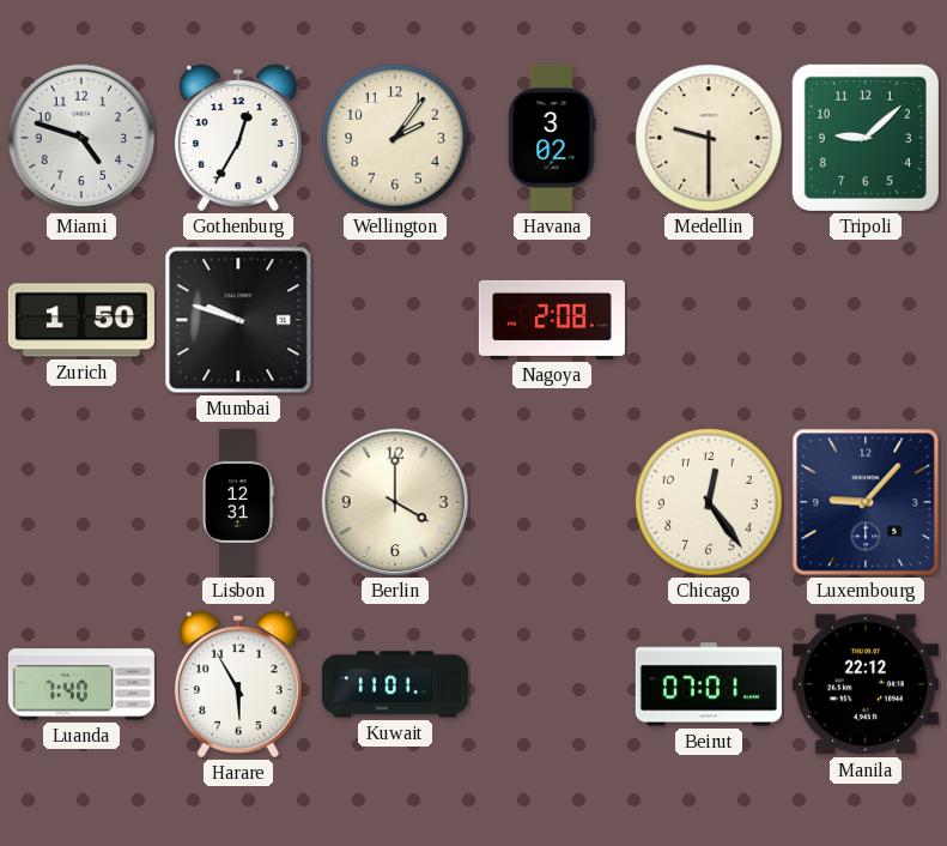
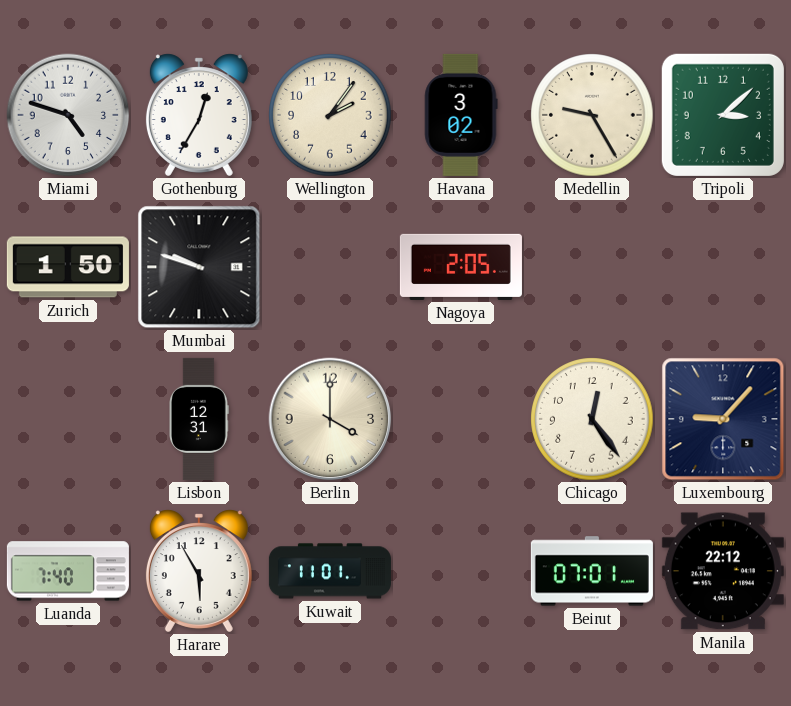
Medellin: 9:30 -> 9:25
Tripoli: 9:08 -> 3:08
Nagoya: 2:08 -> 2:05
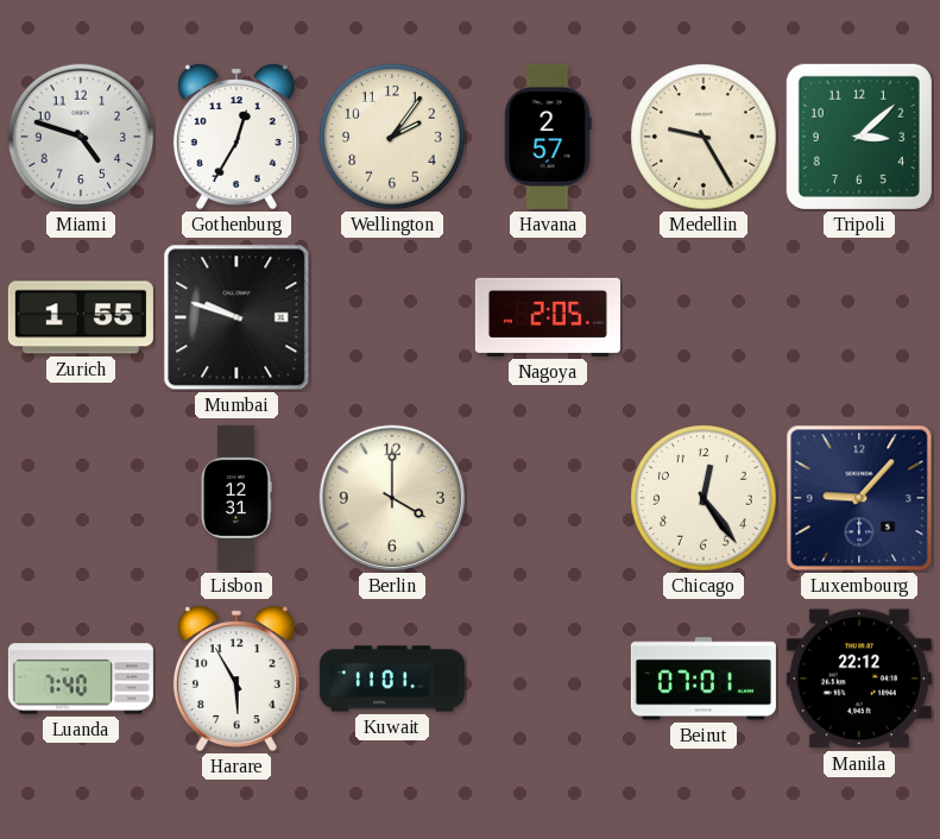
Havana: 3:02 -> 2:57
Zurich: 1:50 -> 1:55
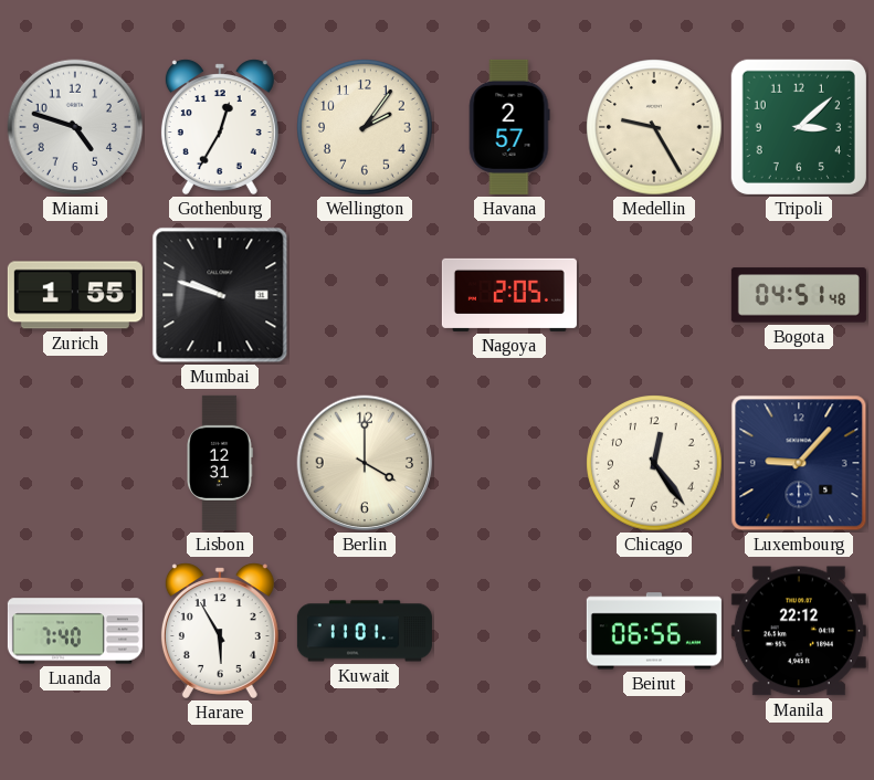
Bogota: none -> 04:51
Beirut: 07:01 -> 06:56
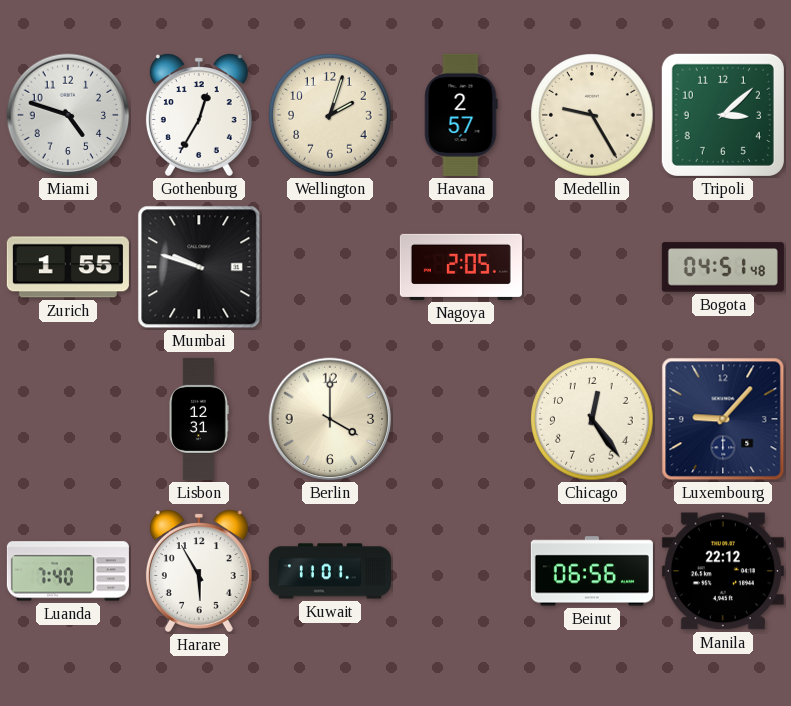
Wellington: 2:06 -> 2:03
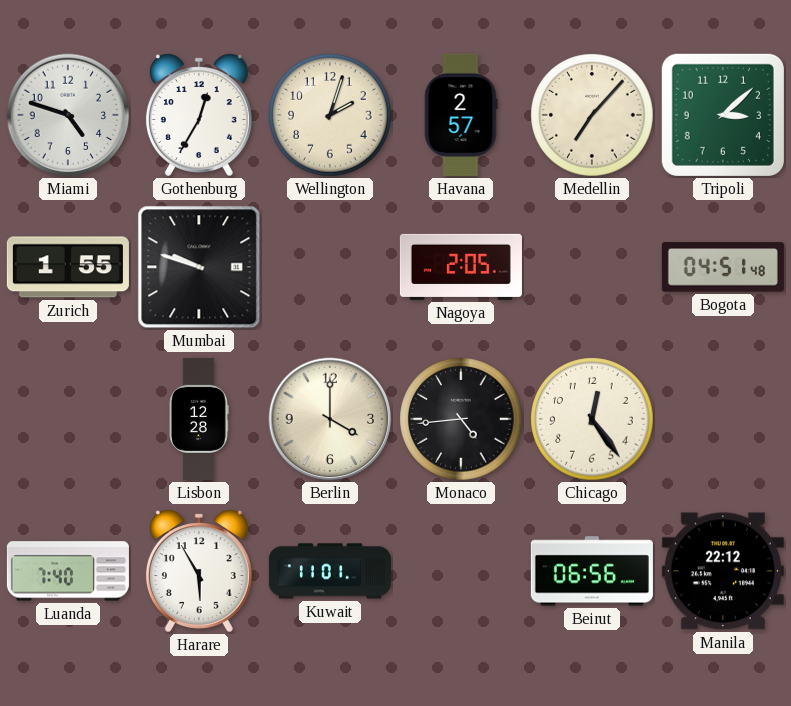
Medellin: 9:25 -> 7:07
Lisbon: 12:31 -> 12:28
Monaco: none -> 4:44
Luxembourg: 9:07 -> none
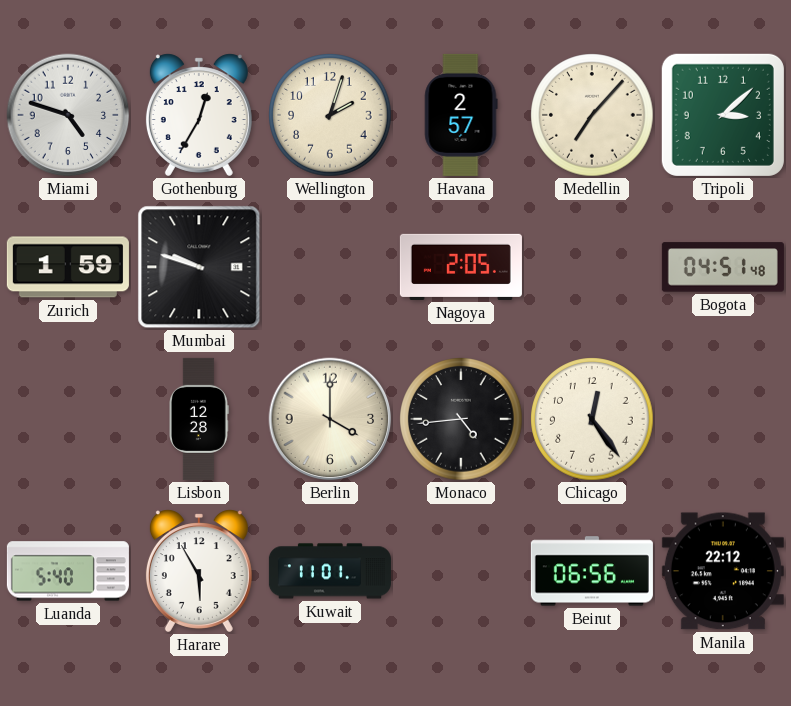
Zurich: 1:55 -> 1:59
Luanda: 7:40 -> 5:40
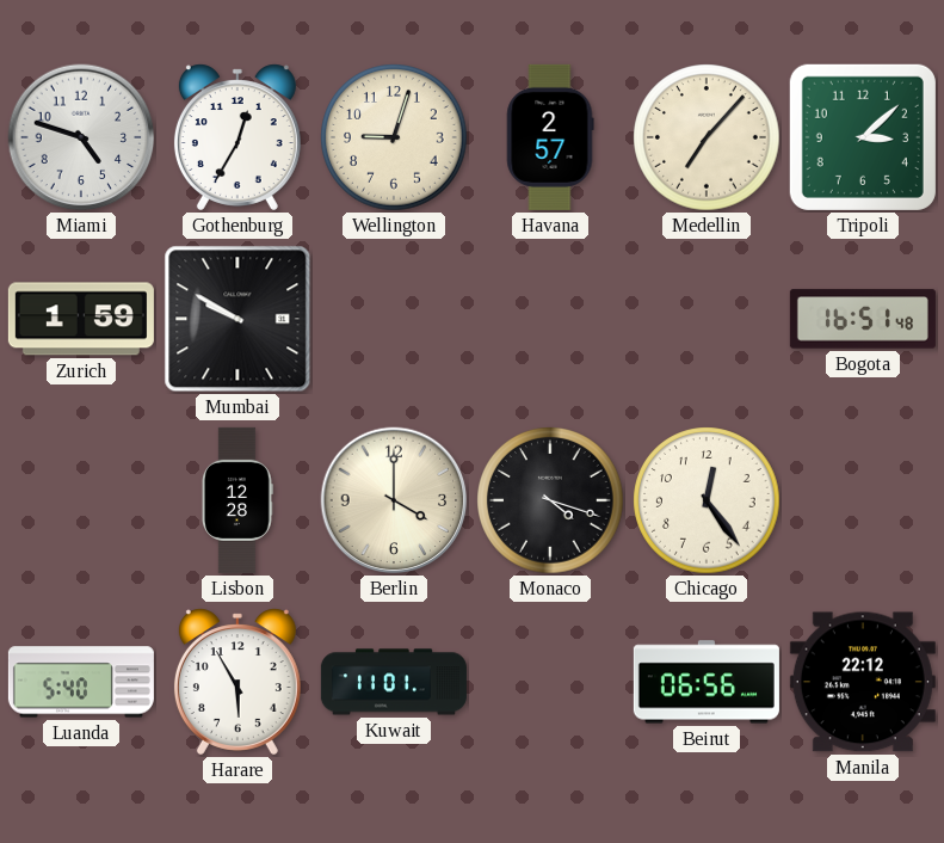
Wellington: 2:03 -> 9:03
Mumbai: 9:48 -> 9:50
Nagoya: 2:05 -> none
Bogota: 04:51 -> 16:51
Monaco: 4:44 -> 4:18
